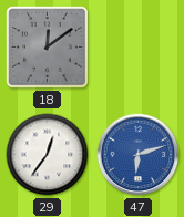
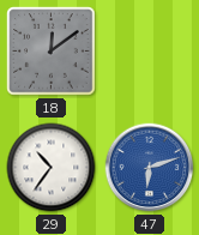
29: 12:36 -> 10:36
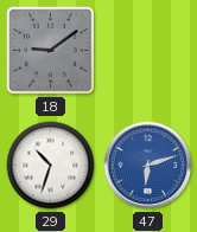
18: 12:09 -> 9:09
29: 10:36 -> 10:33
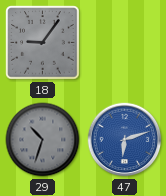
18: 9:09 -> 9:06
29 dial: white -> grey
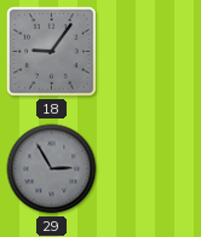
29: 10:33 -> 2:55
47: 6:12 -> none
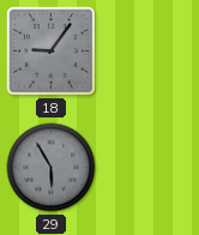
29: 2:55 -> 5:55
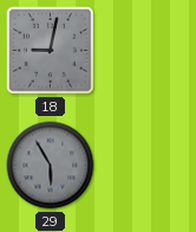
18: 9:06 -> 9:02
